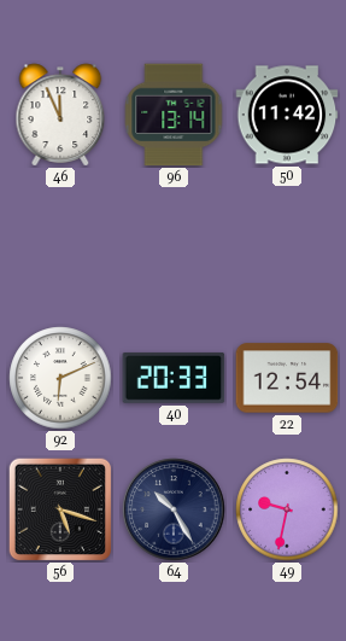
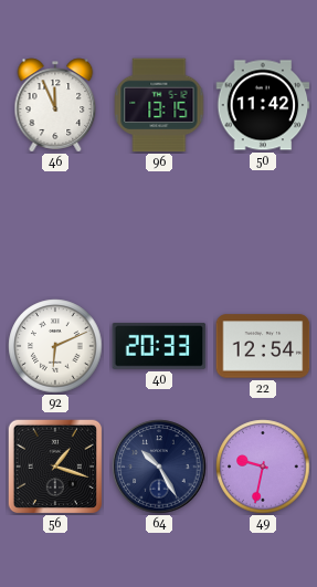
96: 13:14 -> 13:15
56: 5:18 -> 1:18
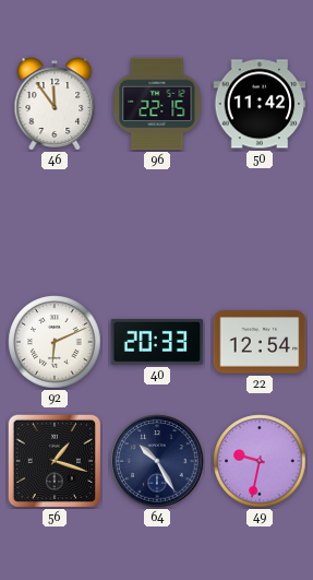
46: 11:56 -> 11:54
96: 13:15 -> 22:15
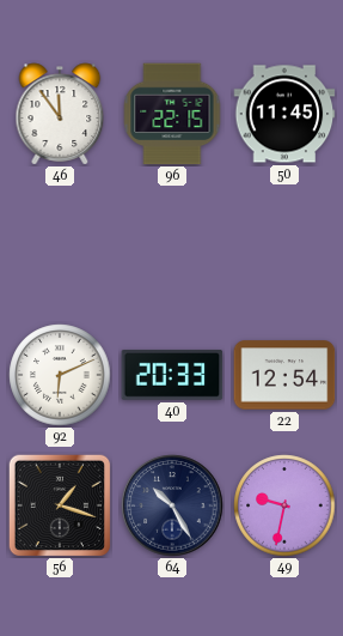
50: 11:42 -> 11:45
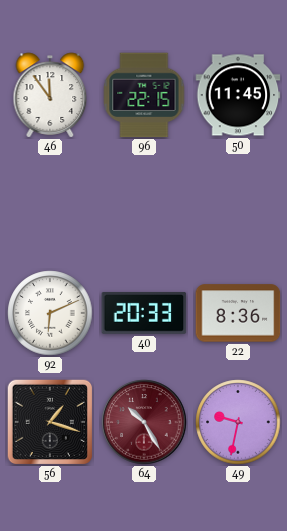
22: 12:54 -> 8:36
64 dial: navy -> burgundy
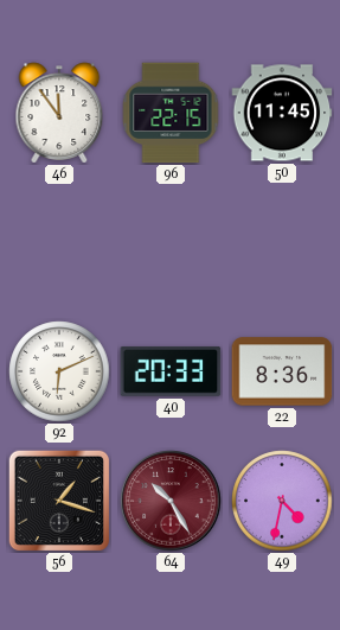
49: 9:32 -> 4:32
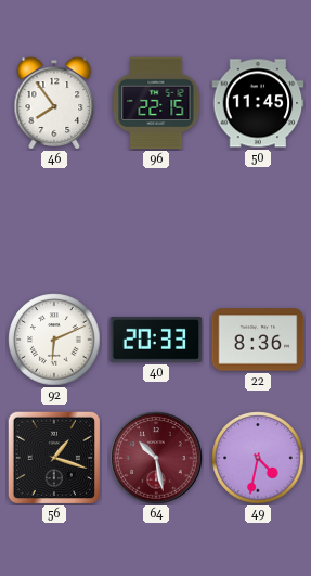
46: 11:54 -> 7:54
64: 10:25 -> 10:28
